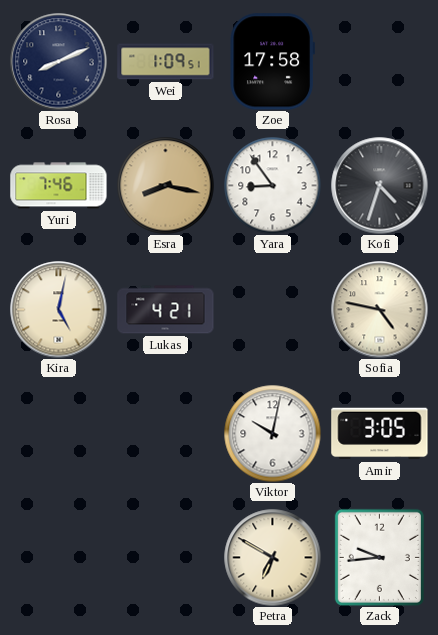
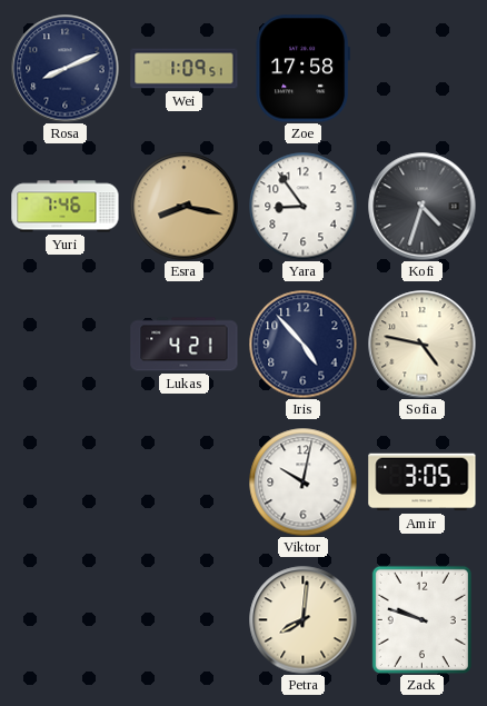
Kira: 5:02 -> none
Iris: none -> 4:53
Petra: 6:50 -> 8:01
Zack: 9:44 -> 9:48
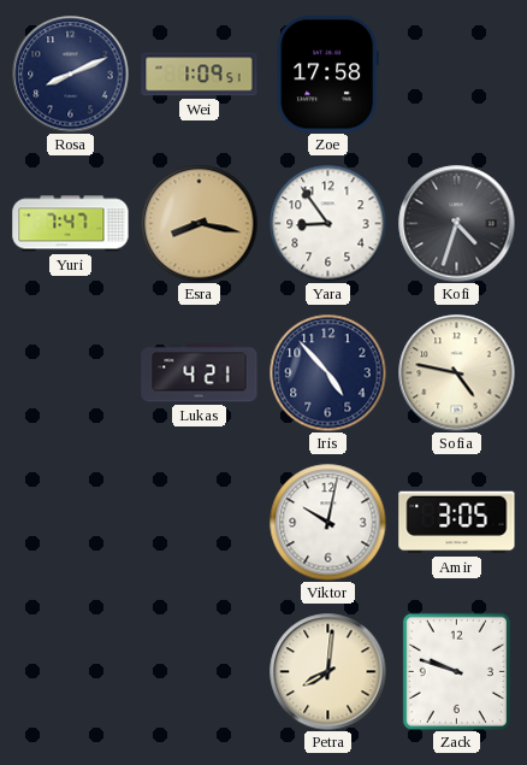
Yuri: 7:46 -> 7:47
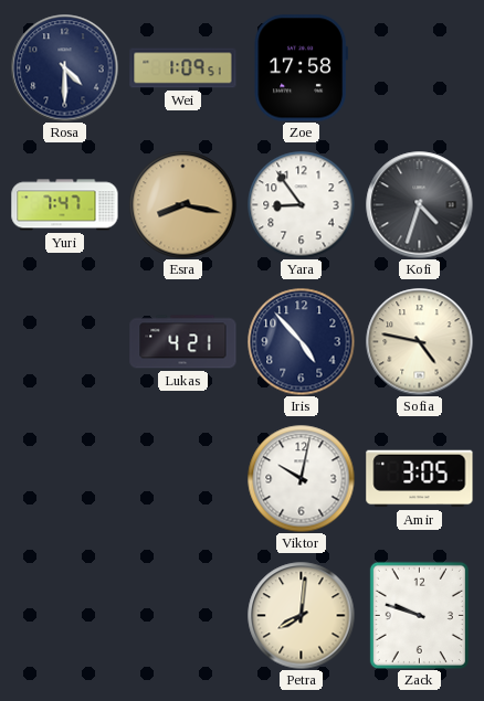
Rosa: 8:11 -> 4:30
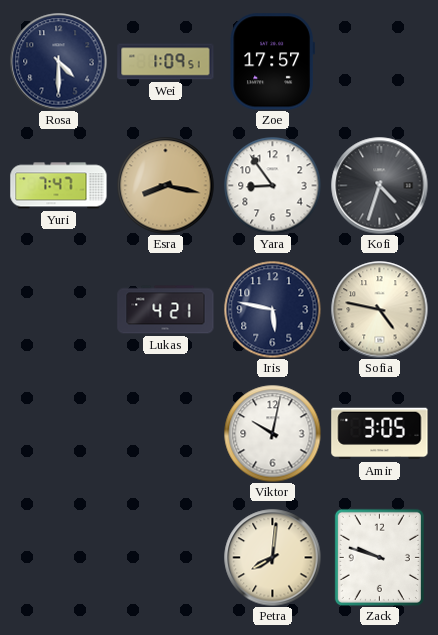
Zoe: 17:58 -> 17:57
Iris: 4:53 -> 5:47
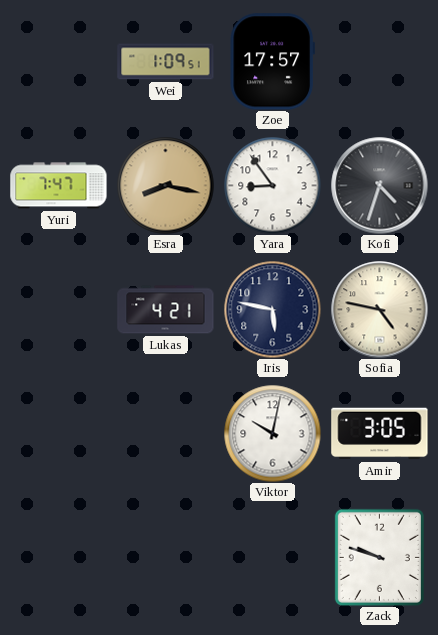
Rosa: 4:30 -> none
Petra: 8:01 -> none
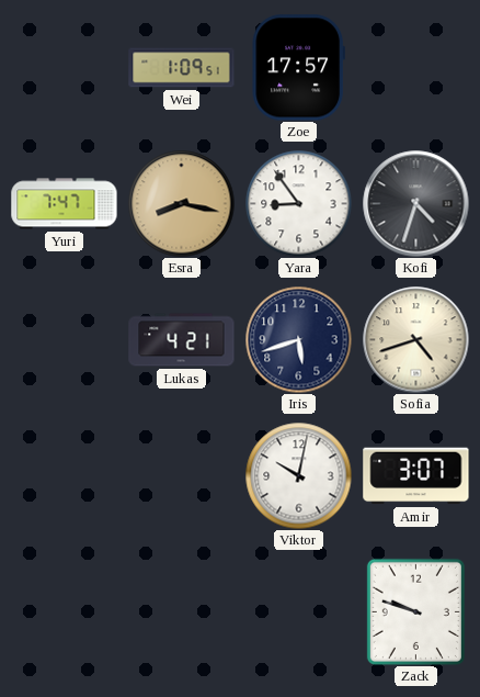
Iris: 5:47 -> 5:42
Sofia: 4:47 -> 4:42
Amir: 3:05 -> 3:07
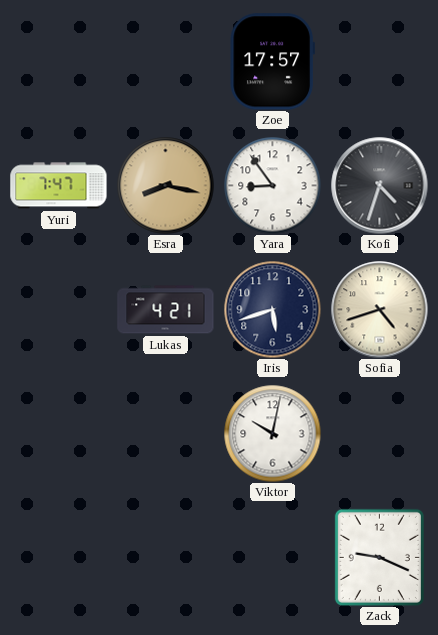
Wei: 1:09 -> none
Amir: 3:07 -> none
Zack: 9:48 -> 9:19
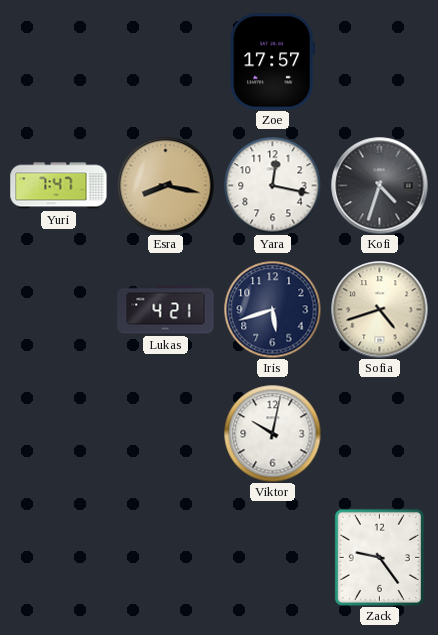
Yara: 8:54 -> 12:17
Zack: 9:19 -> 9:24
